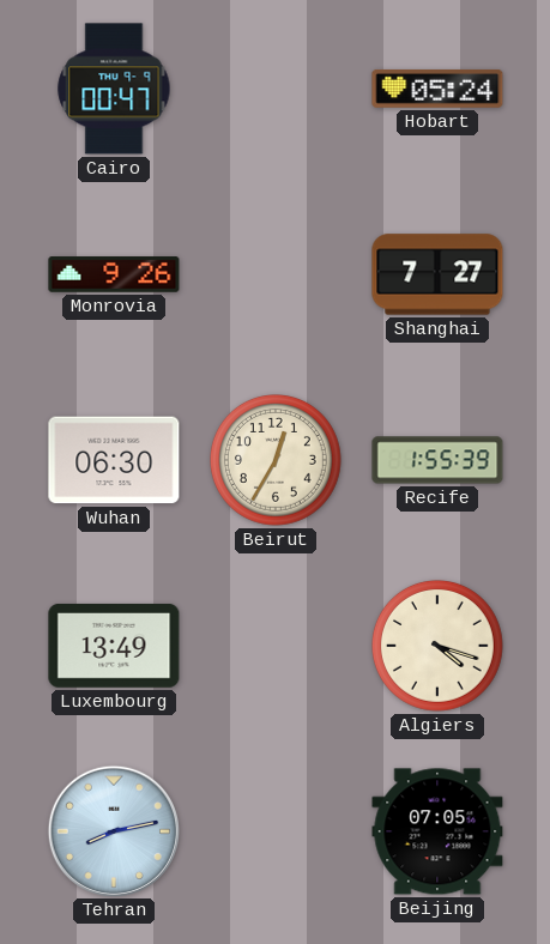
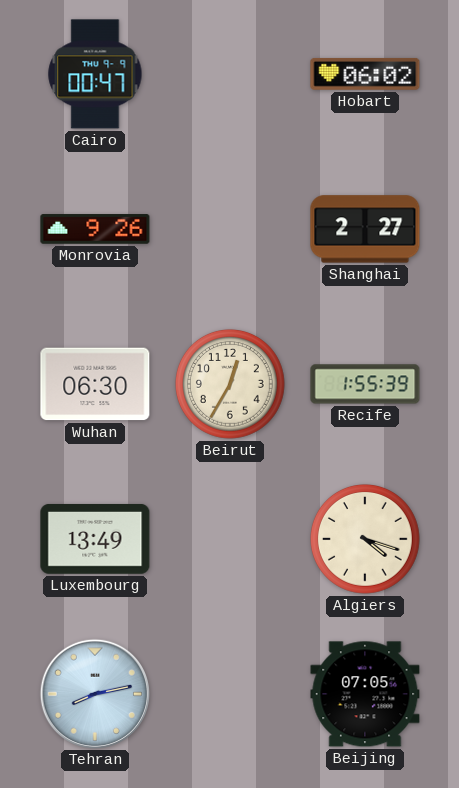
Hobart: 05:24 -> 06:02
Shanghai: 7:27 -> 2:27
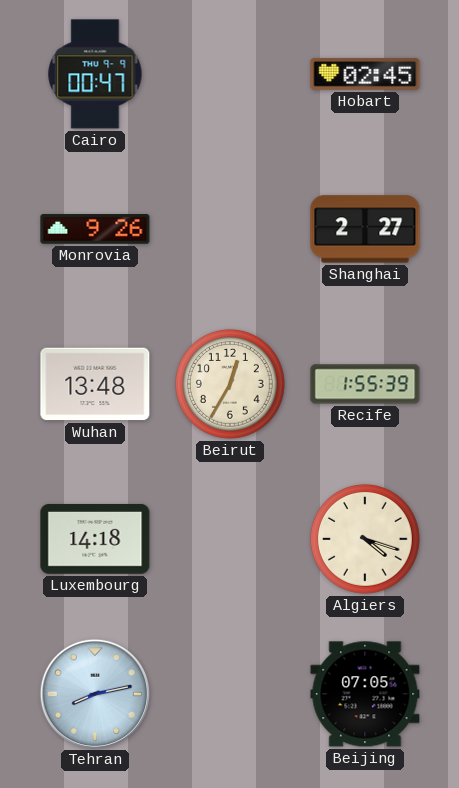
Hobart: 06:02 -> 02:45
Wuhan: 06:30 -> 13:48
Luxembourg: 13:49 -> 14:18
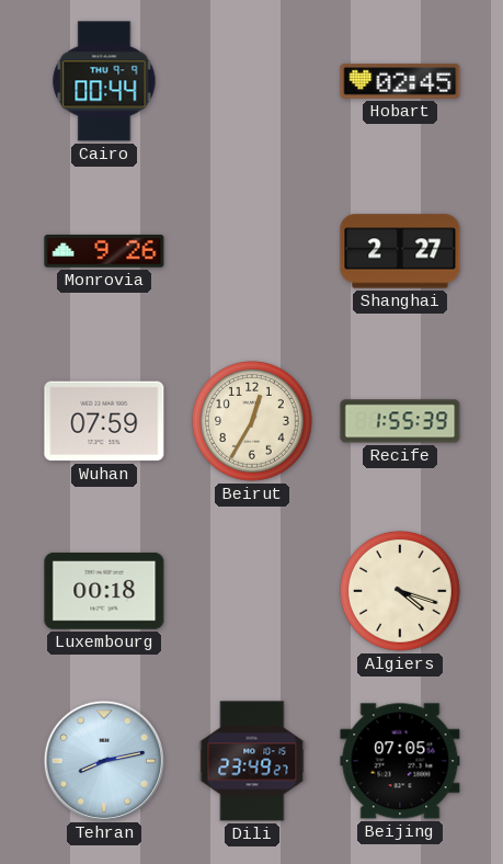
Cairo: 00:47 -> 00:44
Wuhan: 13:48 -> 07:59
Luxembourg: 14:18 -> 00:18
Dili: none -> 23:49
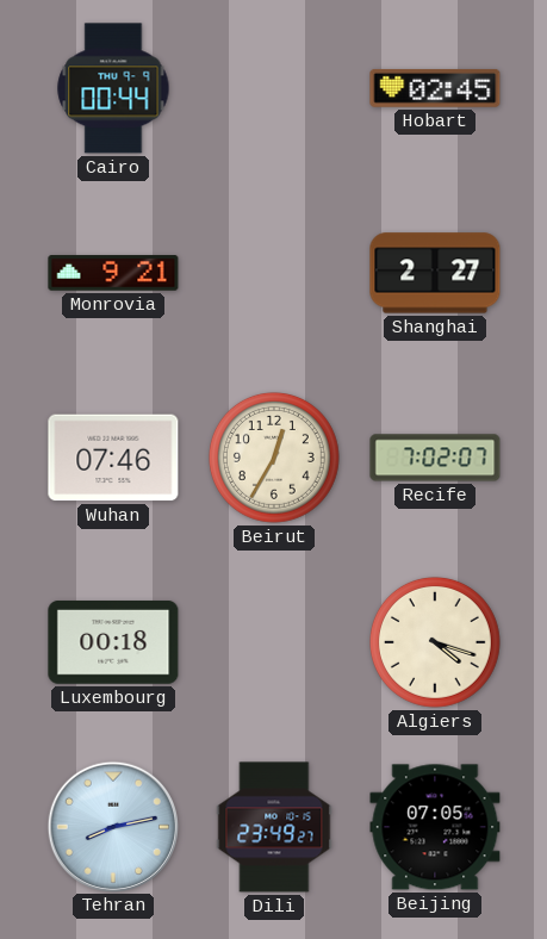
Monrovia: 9:26 -> 9:21
Wuhan: 07:59 -> 07:46
Recife: 1:55 -> 7:02
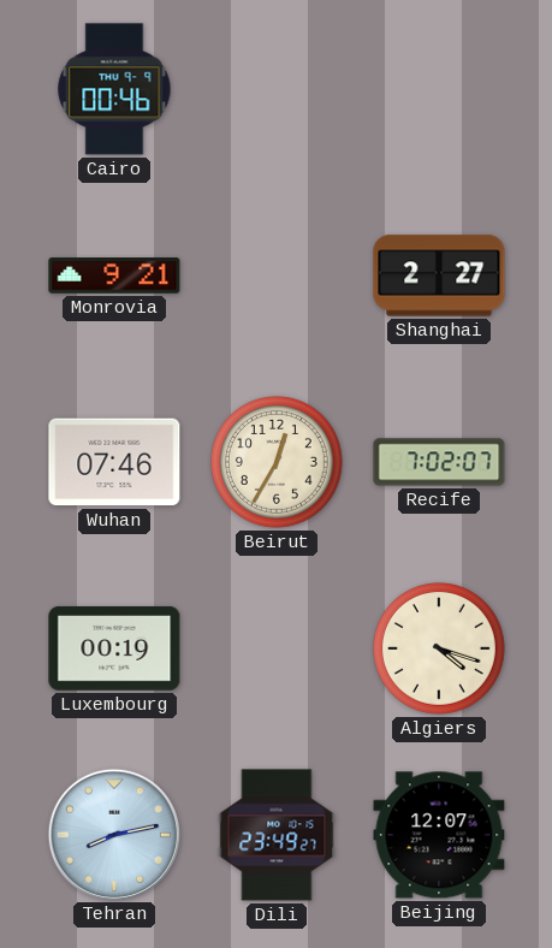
Cairo: 00:44 -> 00:46
Hobart: 02:45 -> none
Luxembourg: 00:18 -> 00:19
Beijing: 07:05 -> 12:07
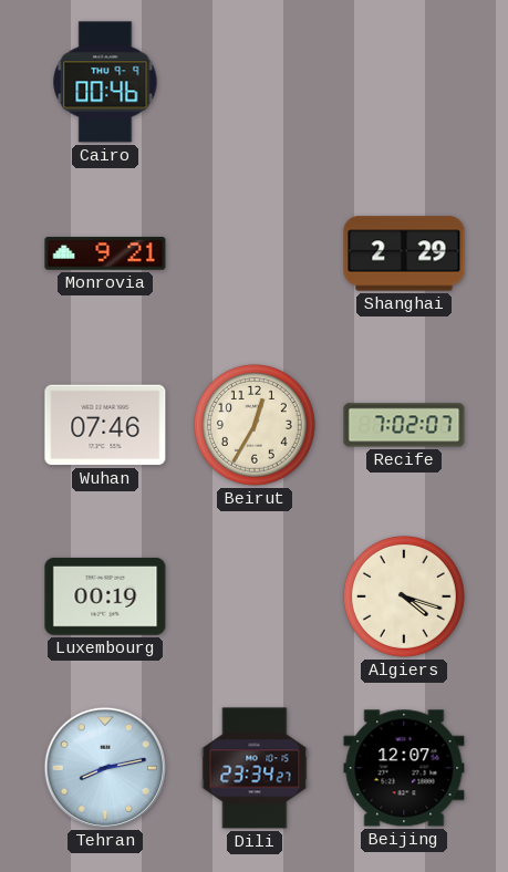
Shanghai: 2:27 -> 2:29
Dili: 23:49 -> 23:34
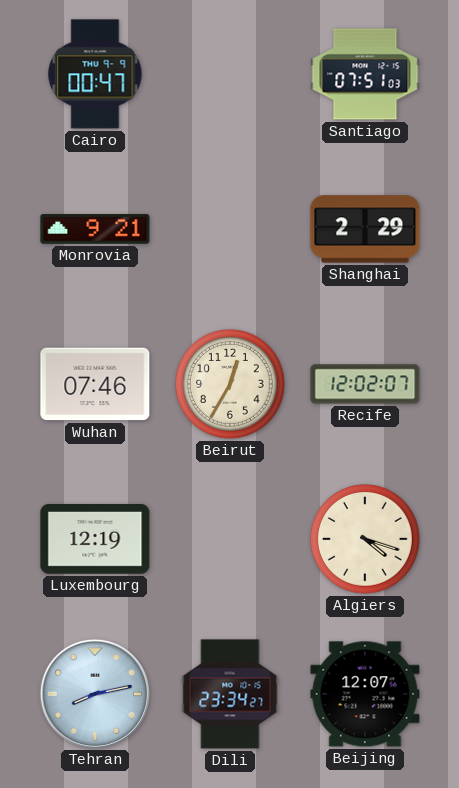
Cairo: 00:46 -> 00:47
Santiago: none -> 07:51
Recife: 7:02 -> 12:02
Luxembourg: 00:19 -> 12:19
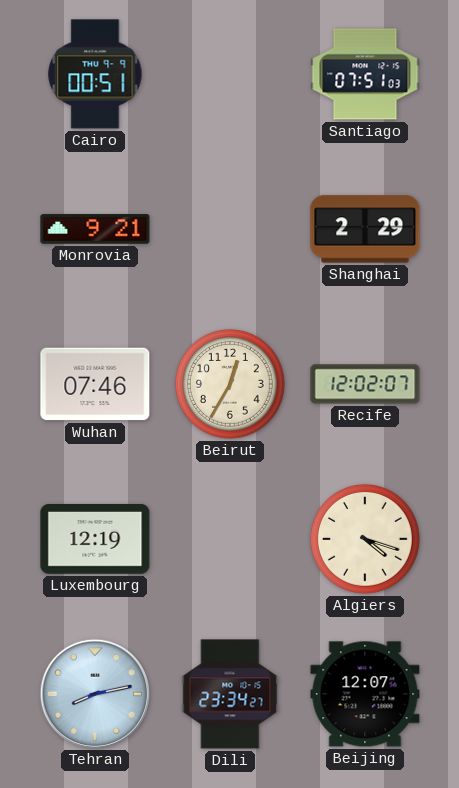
Cairo: 00:47 -> 00:51
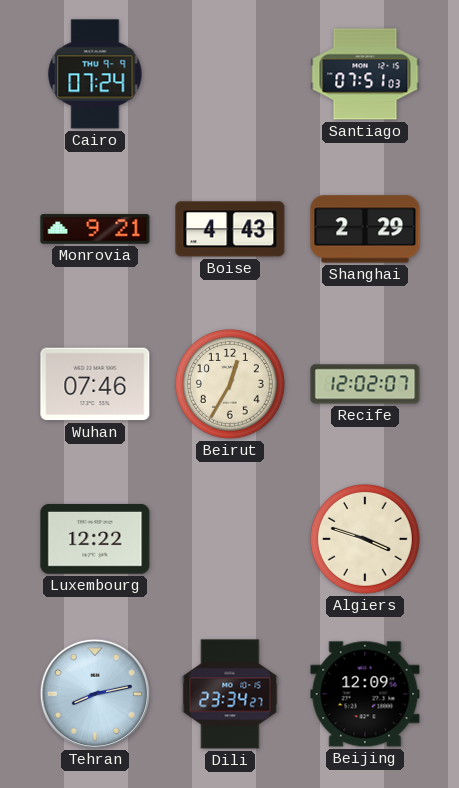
Cairo: 00:51 -> 07:24
Boise: none -> 4:43
Luxembourg: 12:19 -> 12:22
Algiers: 4:18 -> 3:48
Beijing: 12:07 -> 12:09
